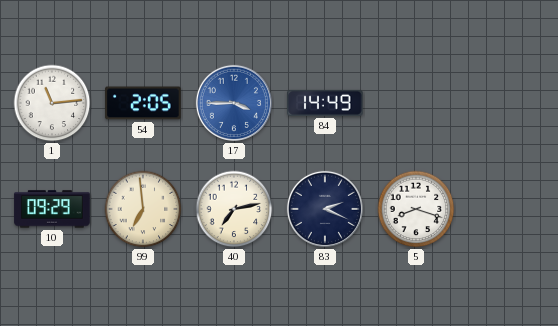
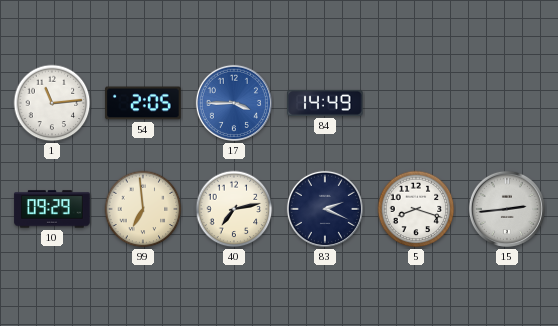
15: none -> 2:44
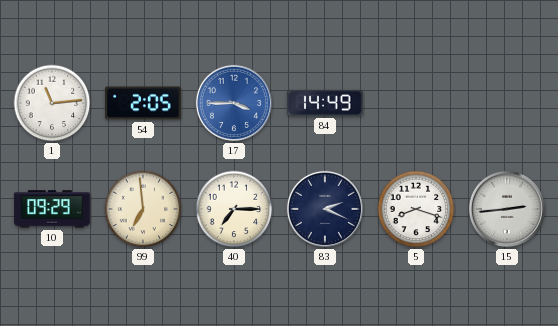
40: 7:13 -> 7:15
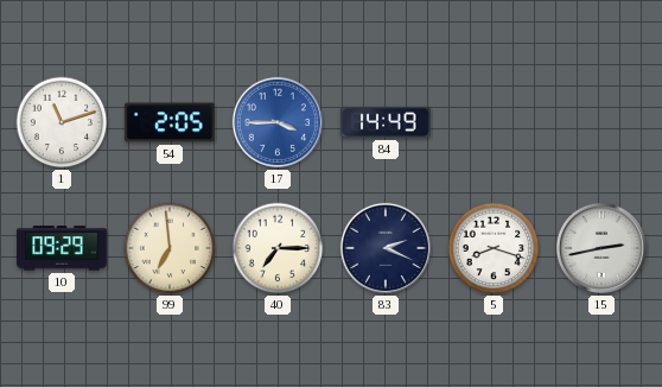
1: 11:14 -> 11:12
15: 2:44 -> 2:43
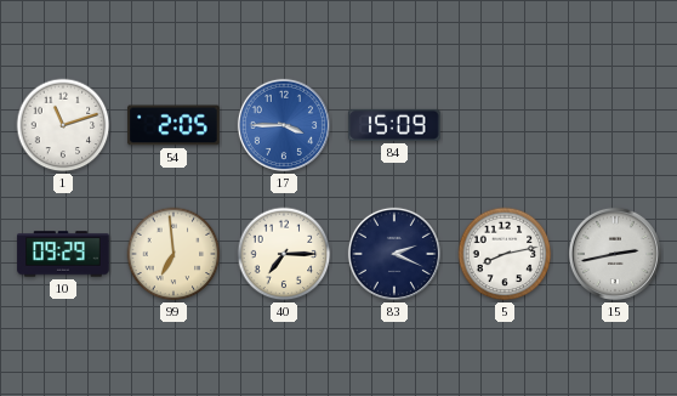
84: 14:49 -> 15:09
5: 8:18 -> 8:13
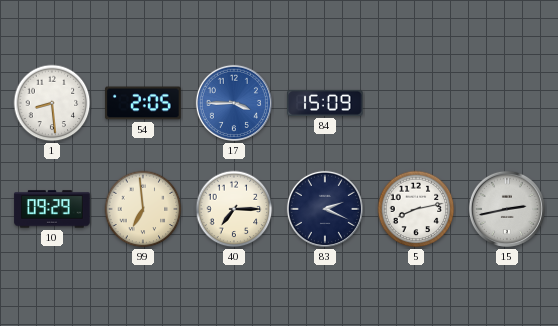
1: 11:12 -> 8:29
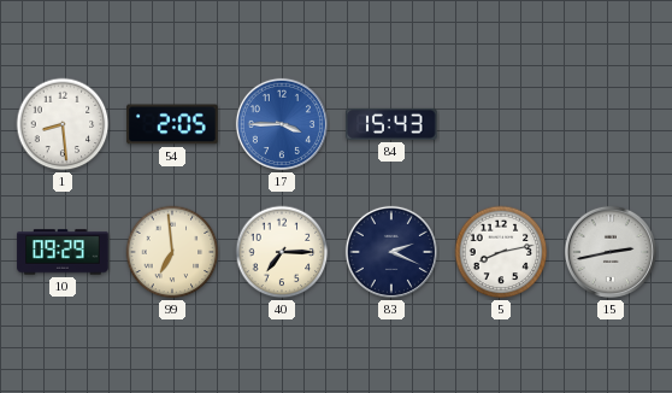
84: 15:09 -> 15:43
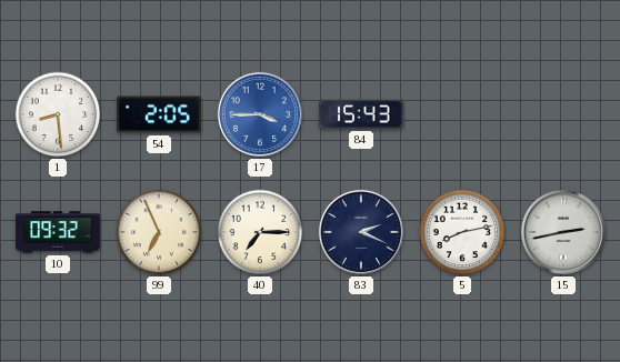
10: 09:29 -> 09:32
99: 6:59 -> 6:56
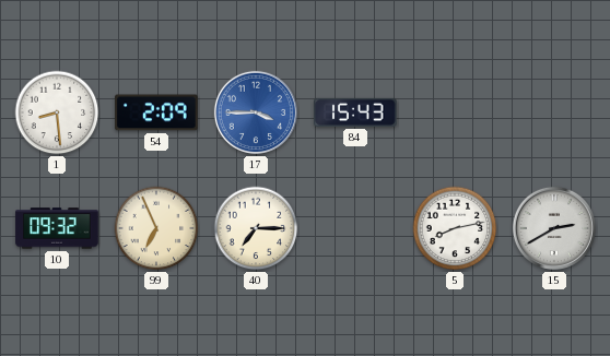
54: 2:05 -> 2:09
83: 2:19 -> none
15: 2:43 -> 2:40
